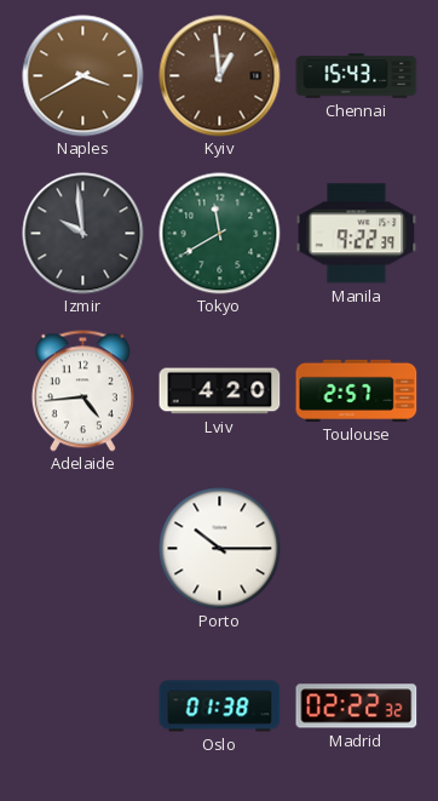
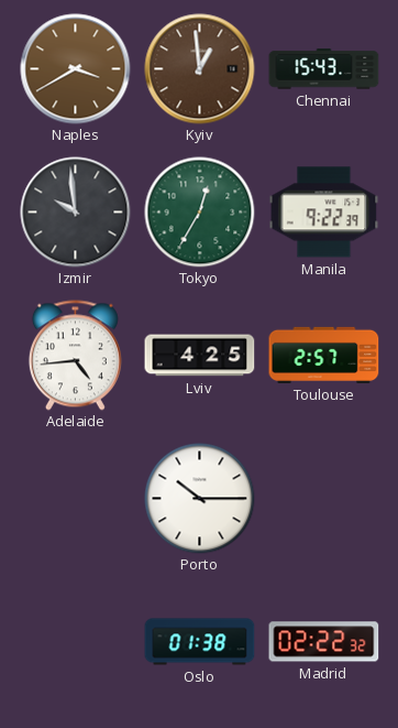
Tokyo: 11:40 -> 12:35
Lviv: 4:20 -> 4:25
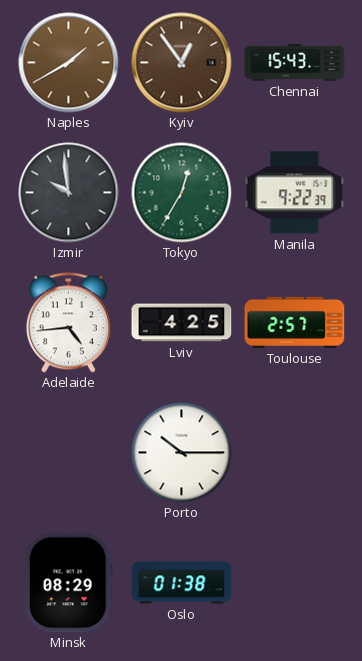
Naples: 3:40 -> 1:40
Kyiv: 12:59 -> 12:54
Minsk: none -> 08:29
Madrid: 02:22 -> none
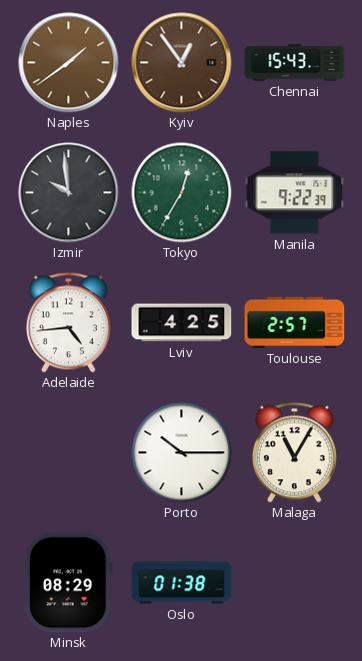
Naples: 1:40 -> 1:39
Malaga: none -> 11:05
